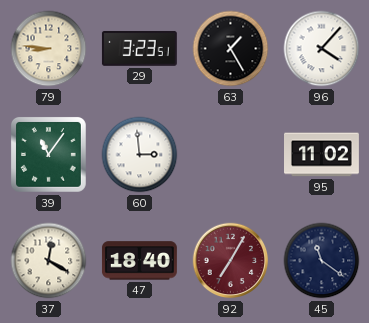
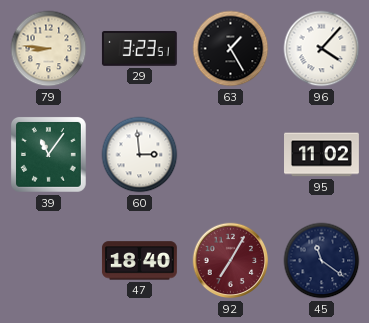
37: 12:20 -> none
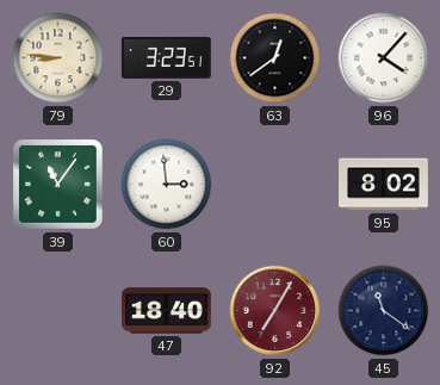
63: 1:25 -> 12:39
95: 11:02 -> 8:02
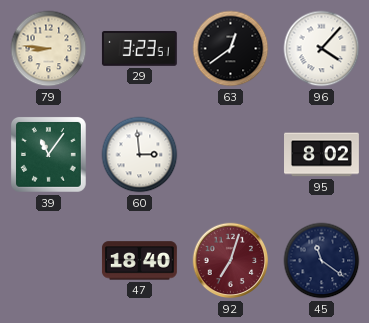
92: 7:05 -> 7:03
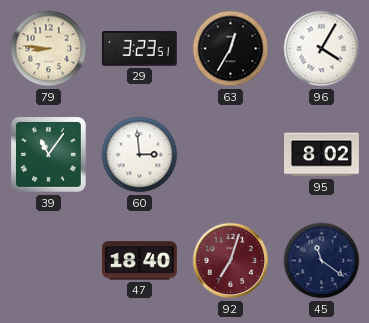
63: 12:39 -> 12:35
96: 4:07 -> 4:05
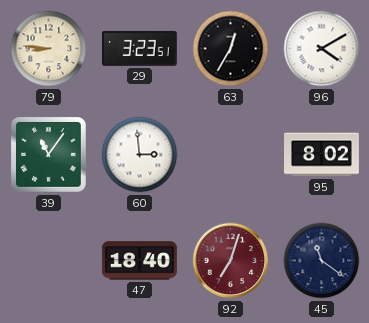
96: 4:05 -> 4:10
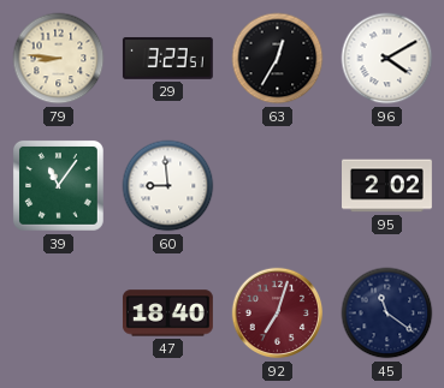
60: 2:59 -> 8:59
95: 8:02 -> 2:02
